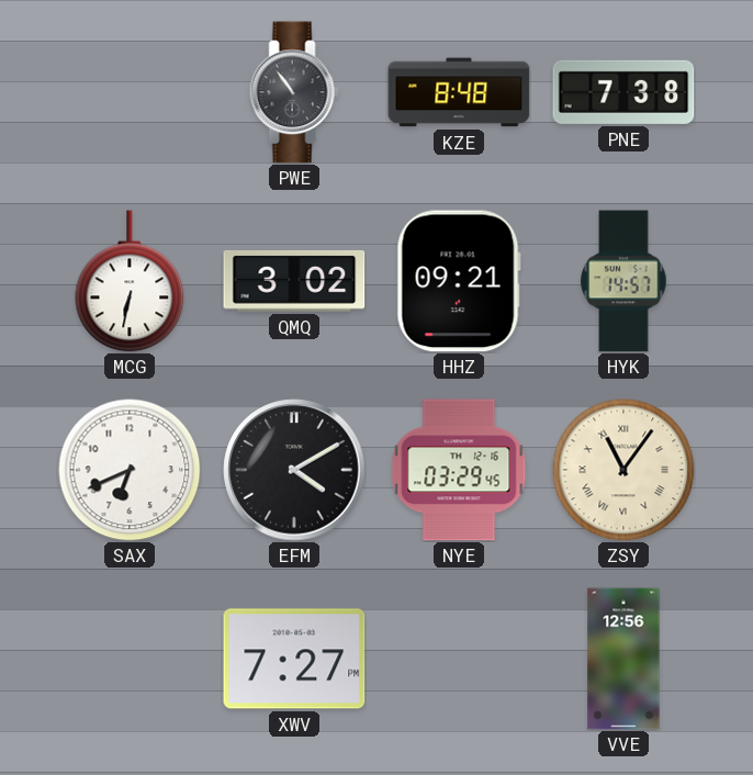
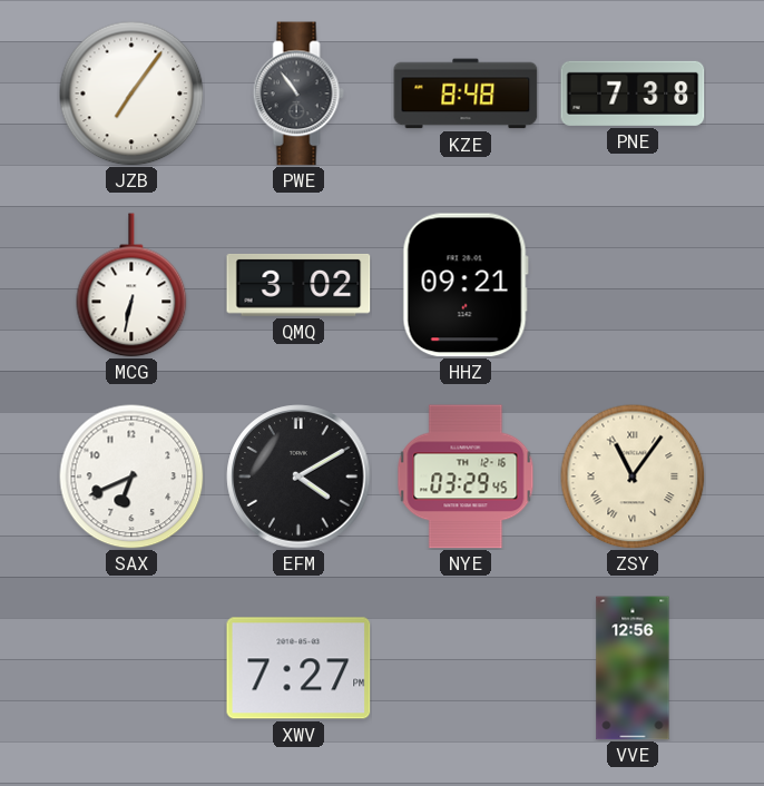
JZB: none -> 7:06
HYK: 14:57 -> none
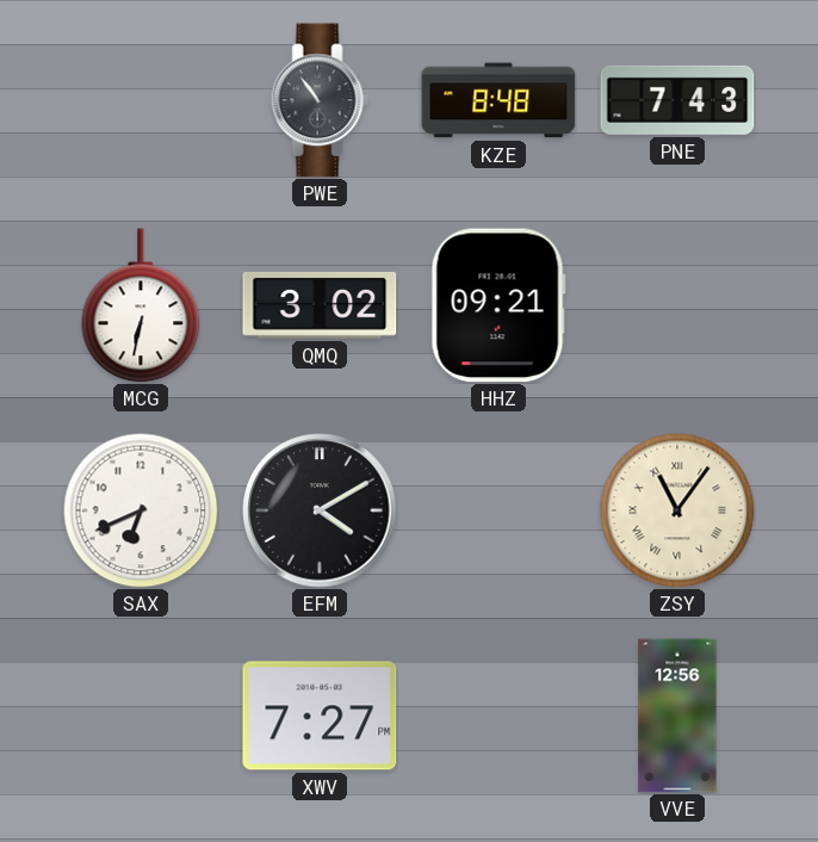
JZB: 7:06 -> none
PNE: 7:38 -> 7:43
NYE: 03:29 -> none
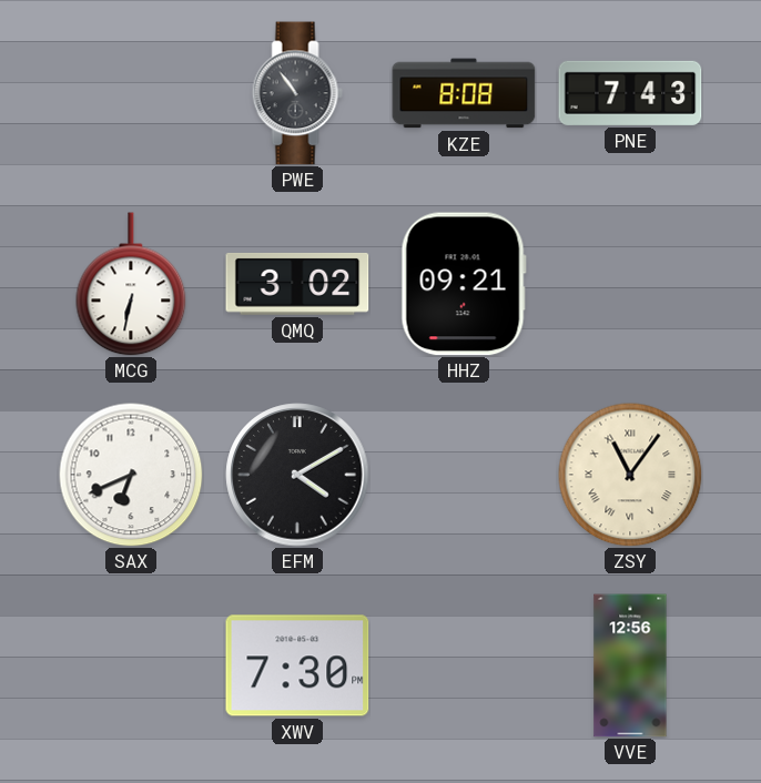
KZE: 8:48 -> 8:08
XWV: 7:27 -> 7:30
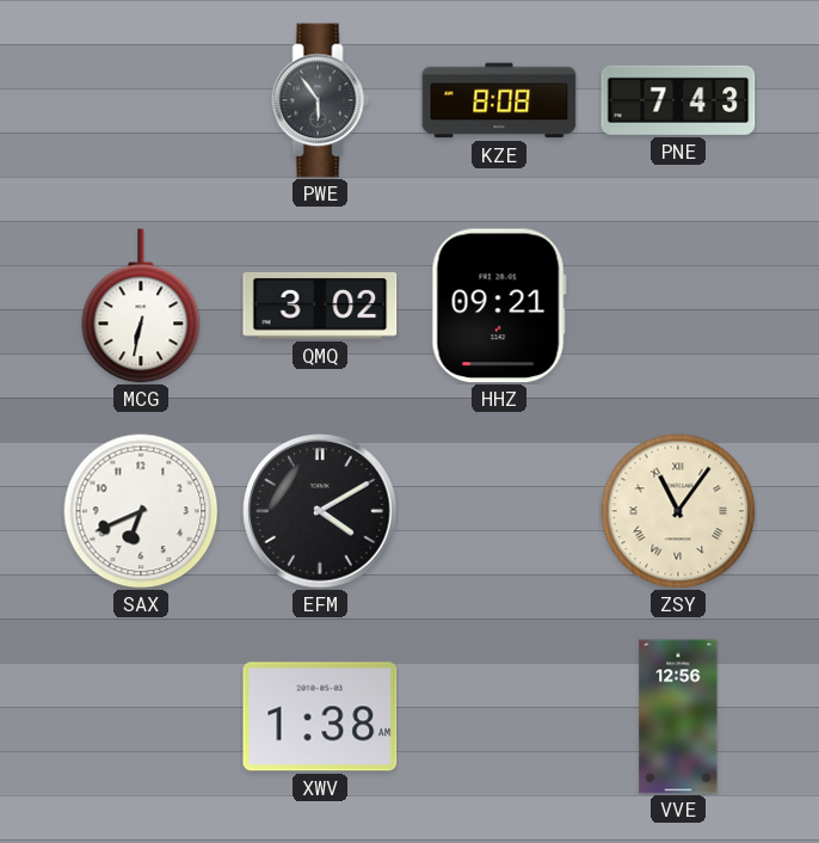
PWE: 10:54 -> 5:54
XWV: 7:30 -> 1:38
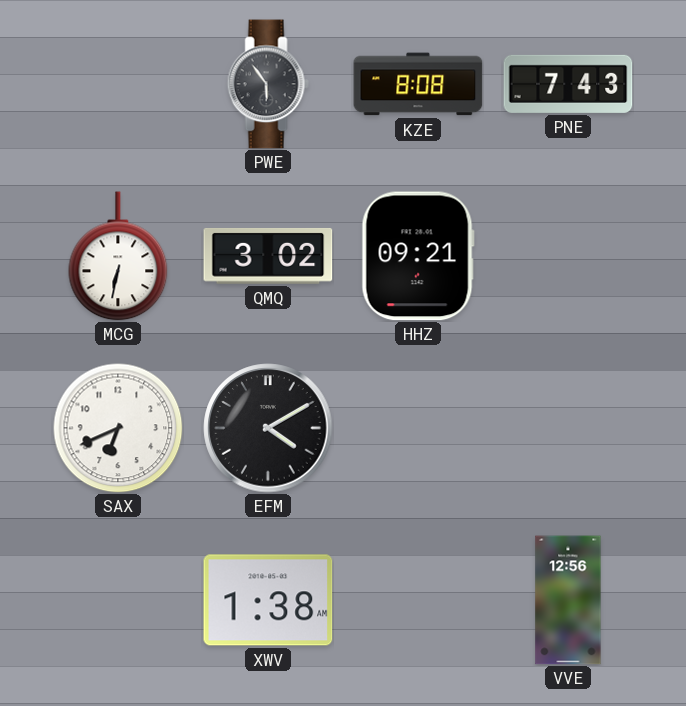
ZSY: 11:06 -> none
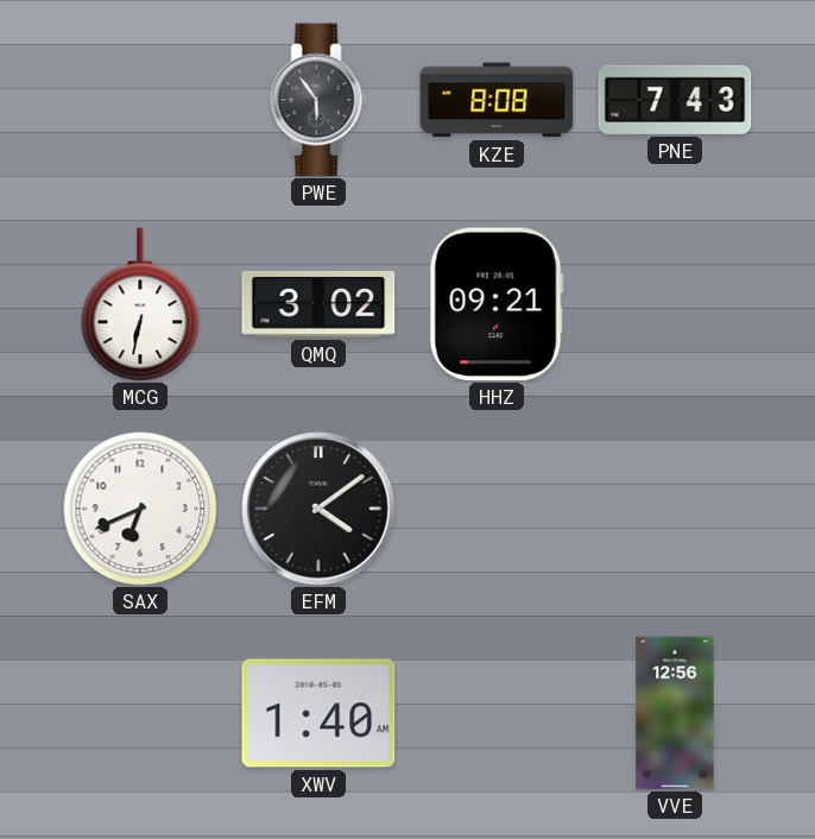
EFM: 4:10 -> 4:09
XWV: 1:38 -> 1:40
